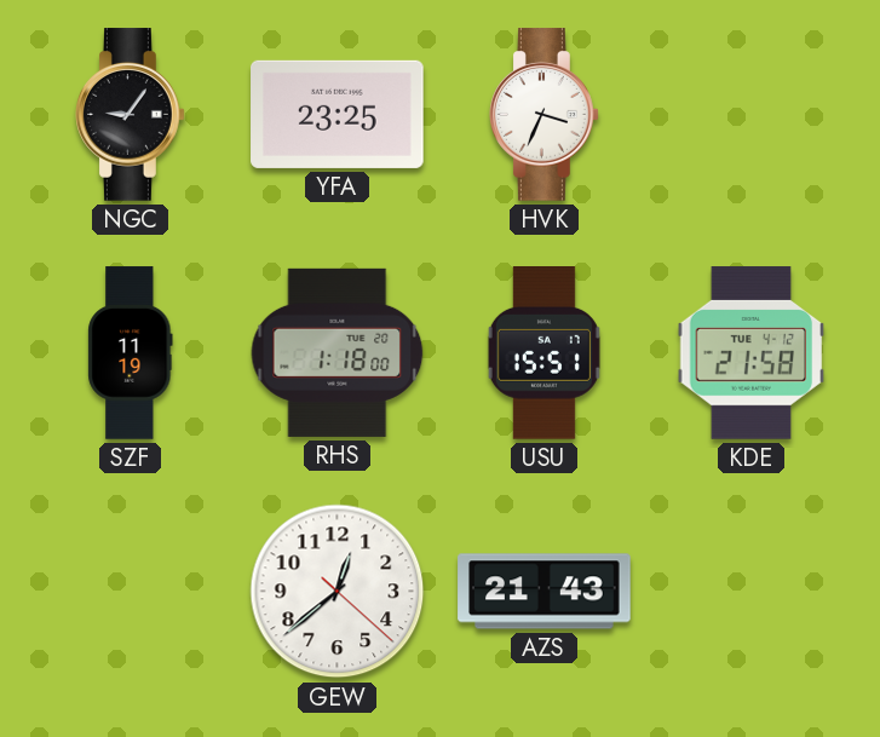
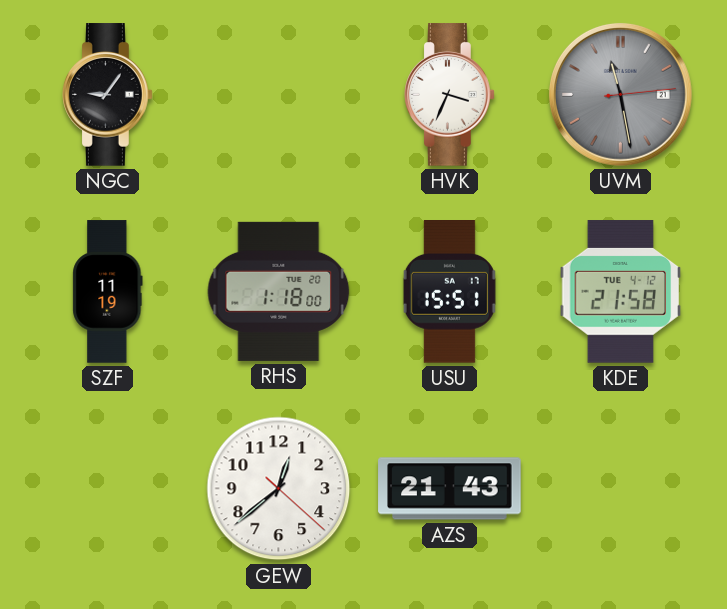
YFA: 23:25 -> none
UVM: none -> 11:28
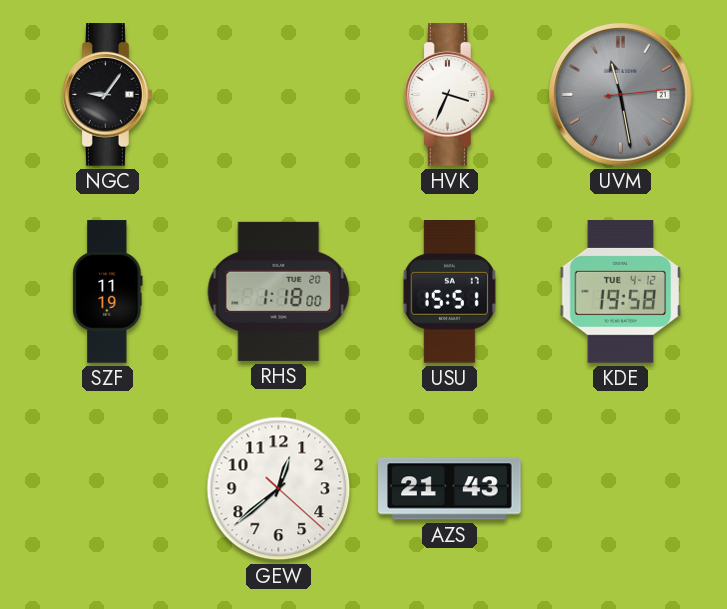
KDE: 21:58 -> 19:58
